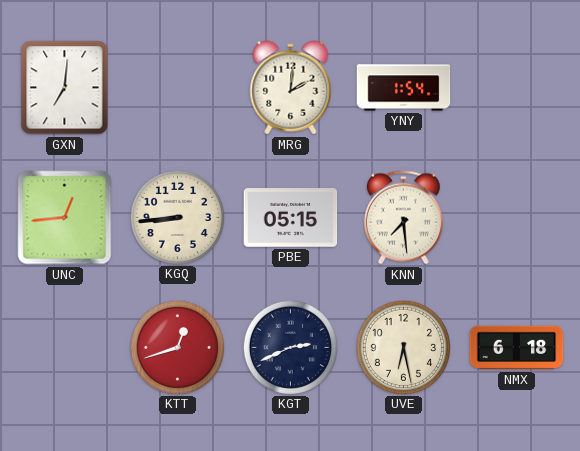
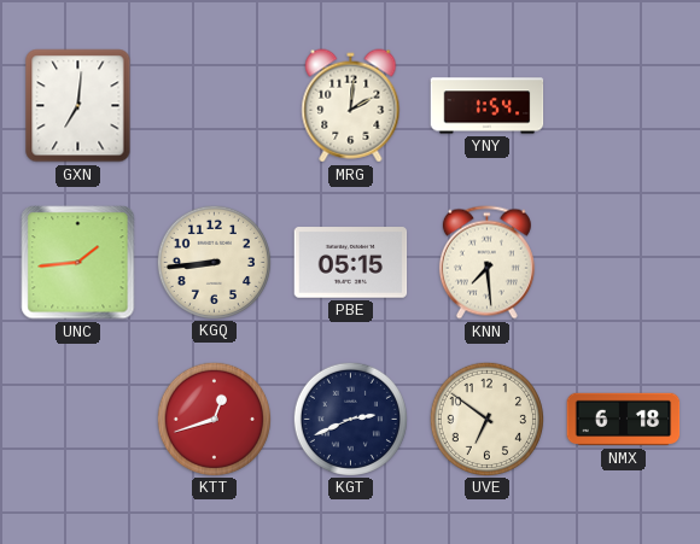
UNC: 12:44 -> 1:44
UVE: 6:28 -> 6:51
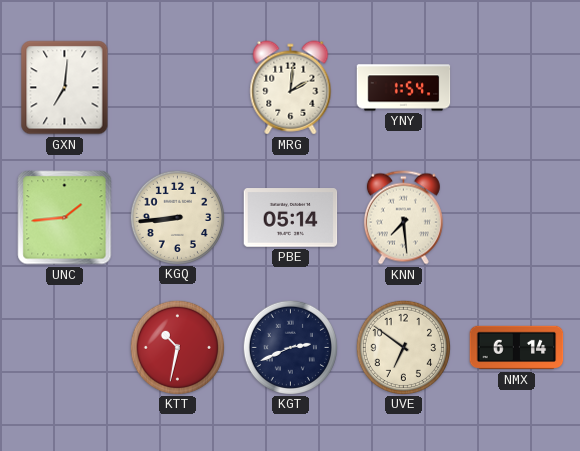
PBE: 05:15 -> 05:14
KTT: 12:42 -> 10:32
NMX: 6:18 -> 6:14
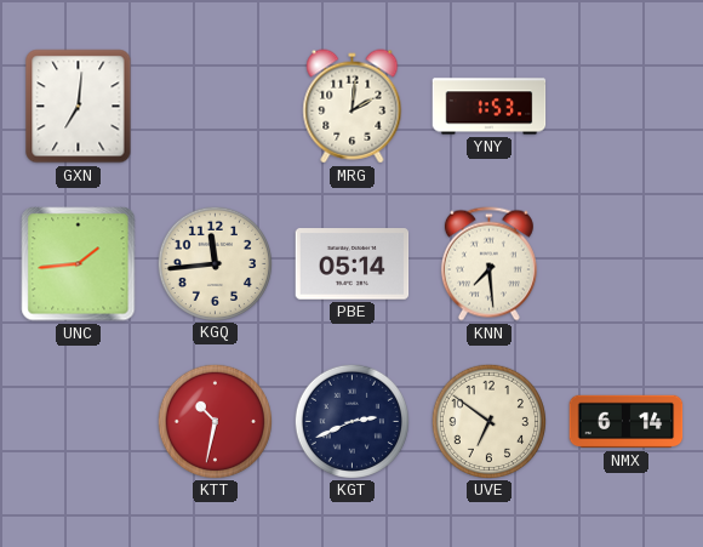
YNY: 1:54 -> 1:53
KGQ: 8:44 -> 11:44
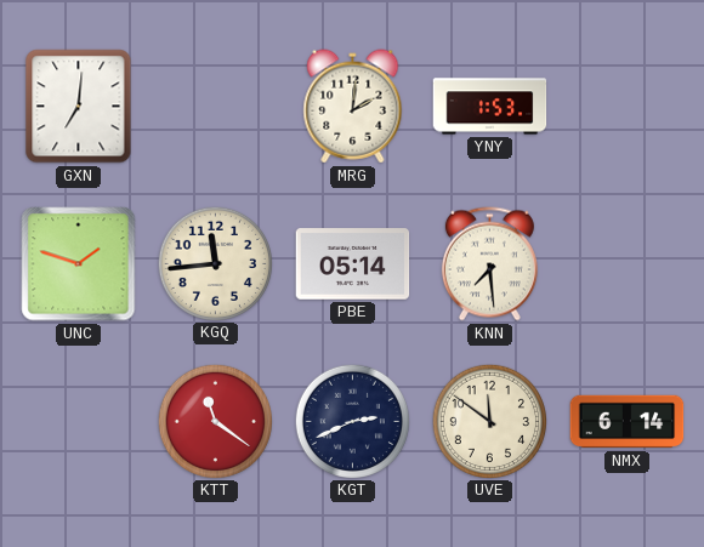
UNC: 1:44 -> 1:48
KTT: 10:32 -> 11:21
UVE: 6:51 -> 11:51
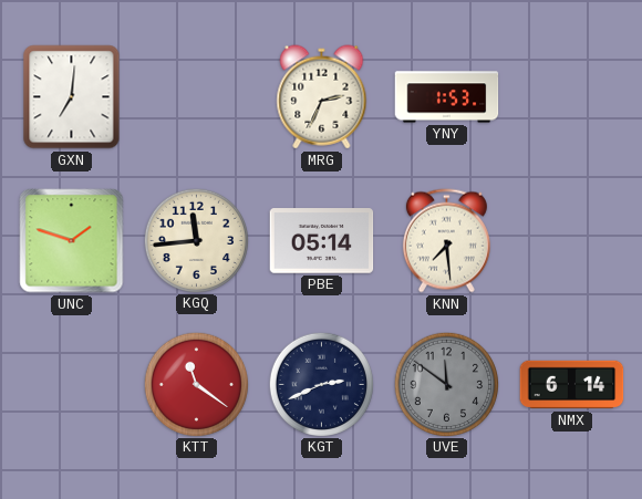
MRG: 2:01 -> 2:34
UVE dial: cream -> grey
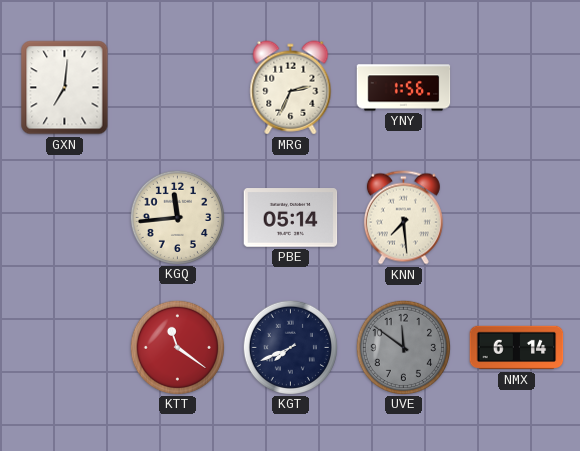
YNY: 1:53 -> 1:56
UNC: 1:48 -> none
KGT: 2:41 -> 7:41
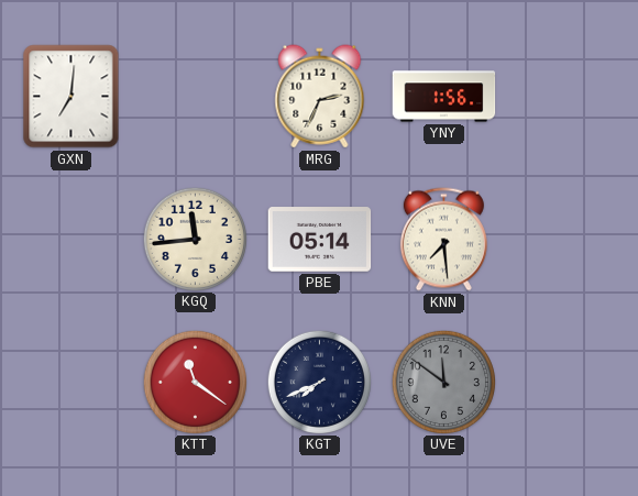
NMX: 6:14 -> none
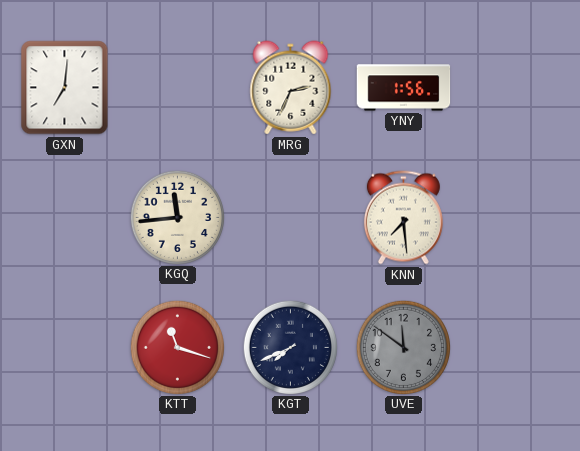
PBE: 05:14 -> none
KTT: 11:21 -> 11:18
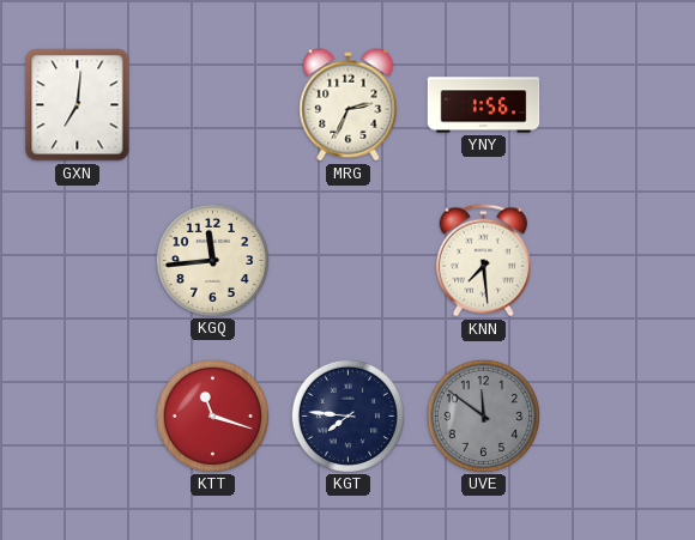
KGT: 7:41 -> 7:46
